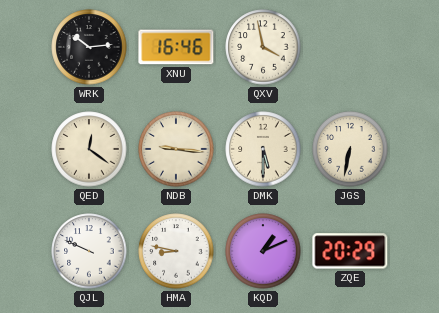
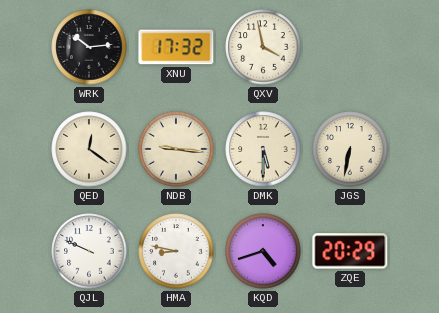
XNU: 16:46 -> 17:32
KQD: 1:11 -> 4:42
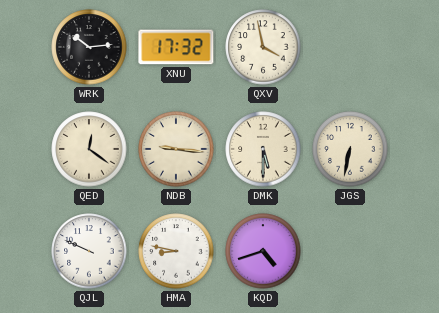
ZQE: 20:29 -> none
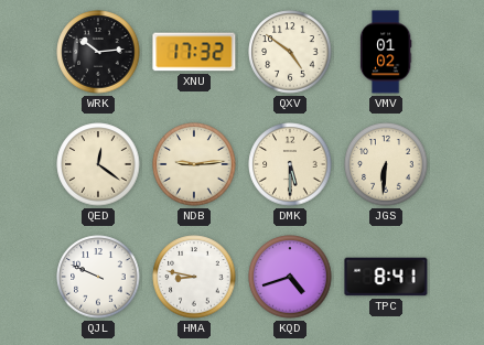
QXV: 3:58 -> 4:51
VMV: none -> 01:02
NDB: 9:16 -> 9:14
JGS: 6:32 -> 6:31
TPC: none -> 8:41
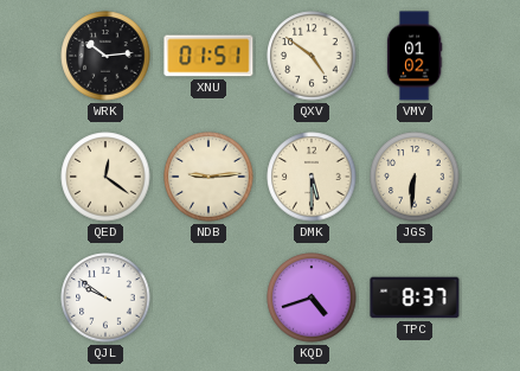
XNU: 17:32 -> 01:51
QJL: 9:49 -> 9:51
HMA: 8:47 -> none
TPC: 8:41 -> 8:37
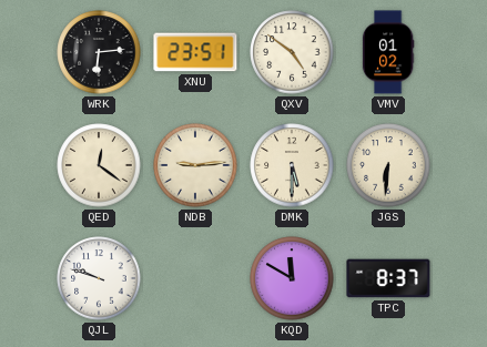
WRK: 10:14 -> 6:14
XNU: 01:51 -> 23:51
QJL: 9:51 -> 9:48
KQD: 4:42 -> 11:50
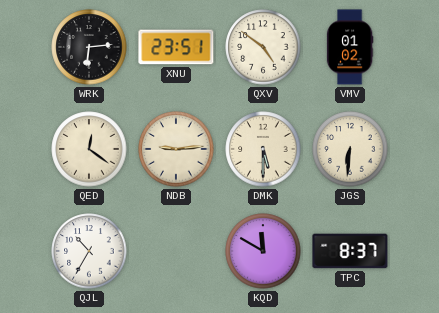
QJL: 9:48 -> 10:35
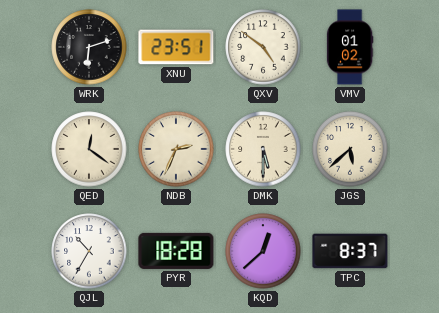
WRK: 6:14 -> 6:12
NDB: 9:14 -> 2:34
JGS: 6:31 -> 5:38
PYR: none -> 18:28
KQD: 11:50 -> 12:38
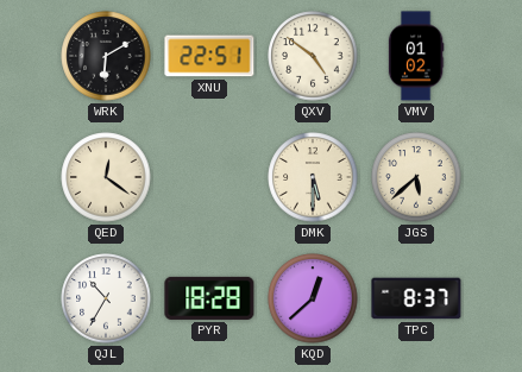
WRK: 6:12 -> 6:10
XNU: 23:51 -> 22:51
NDB: 2:34 -> none
